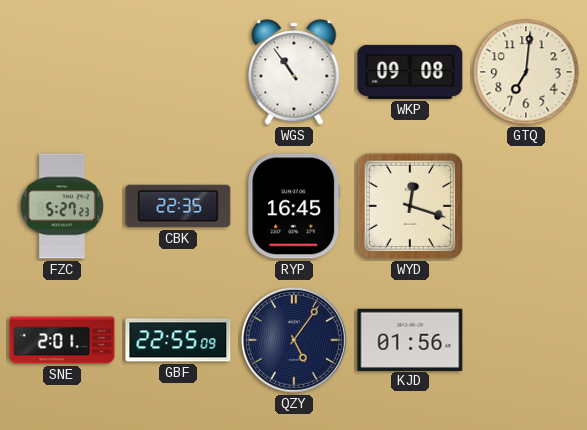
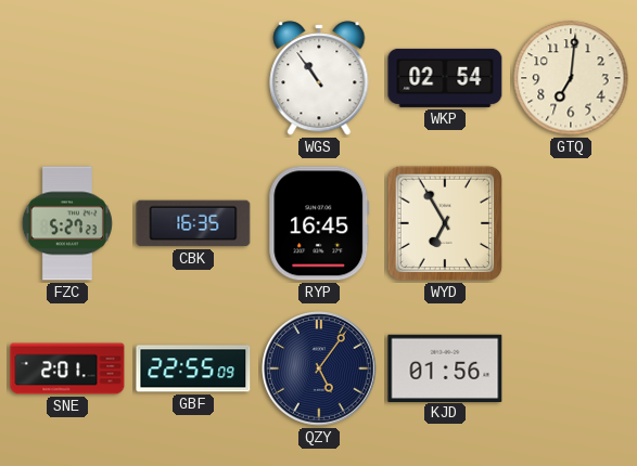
WKP: 09:08 -> 02:54
CBK: 22:35 -> 16:35
WYD: 12:18 -> 6:55
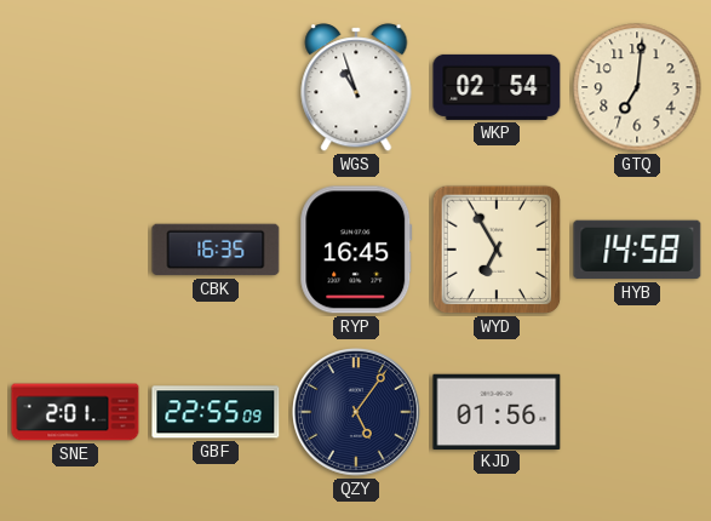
WGS: 10:54 -> 10:57
FZC: 5:27 -> none
HYB: none -> 14:58
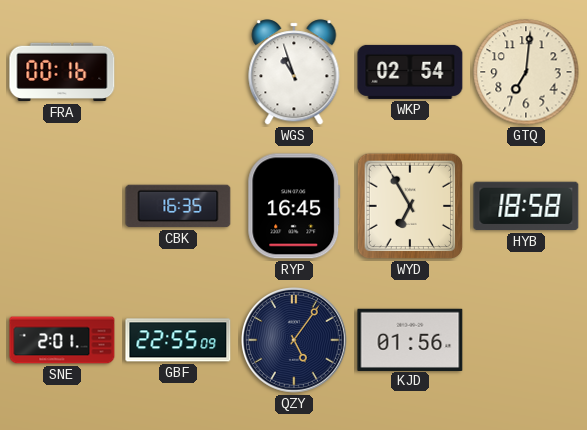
FRA: none -> 00:16
HYB: 14:58 -> 18:58
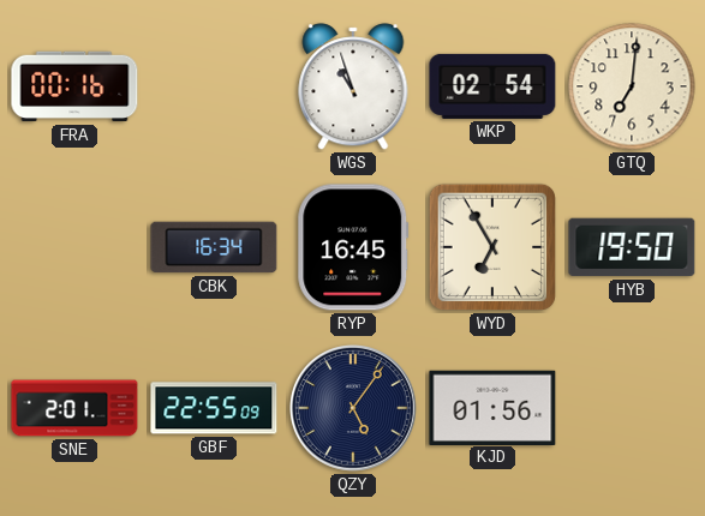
CBK: 16:35 -> 16:34
HYB: 18:58 -> 19:50
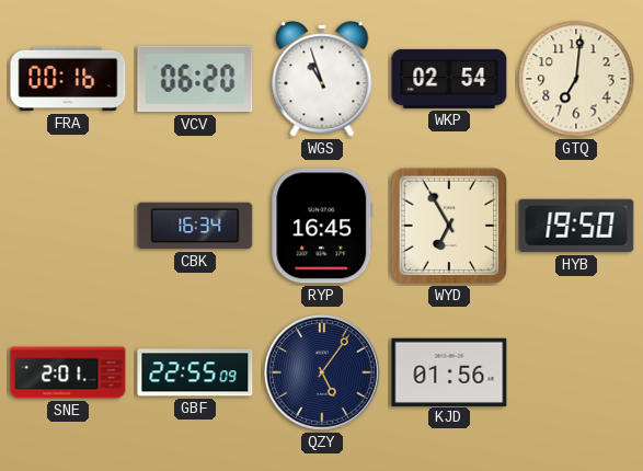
VCV: none -> 06:20
